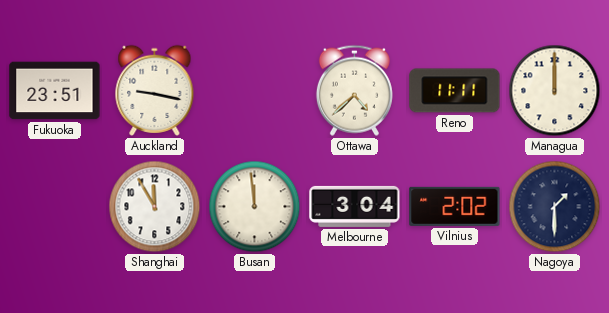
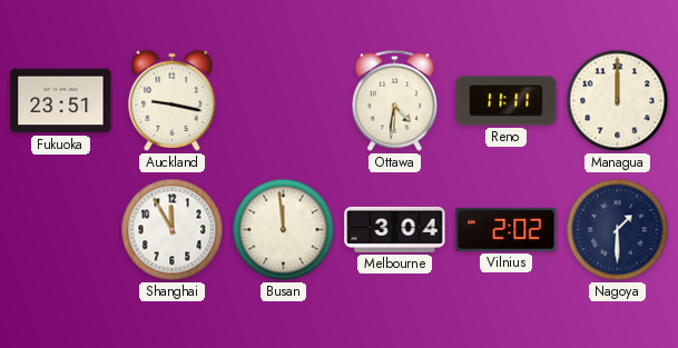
Ottawa: 4:38 -> 4:31
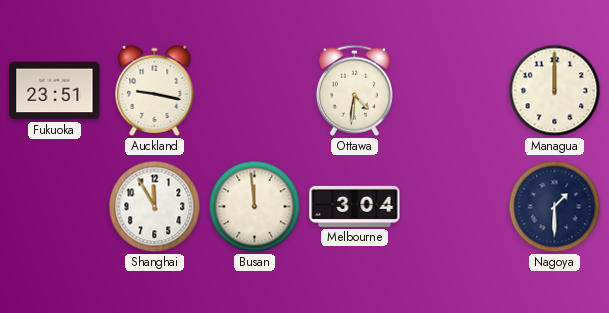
Reno: 11:11 -> none
Vilnius: 2:02 -> none
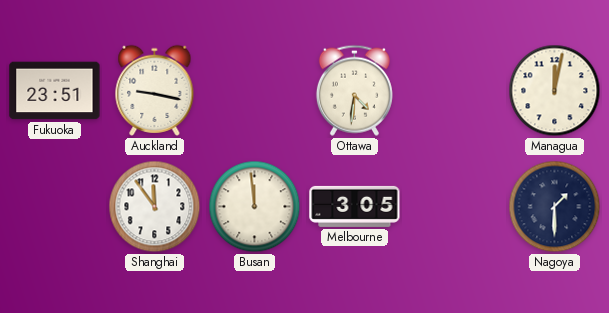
Managua: 12:00 -> 12:02
Shanghai: 11:55 -> 11:54
Melbourne: 3:04 -> 3:05
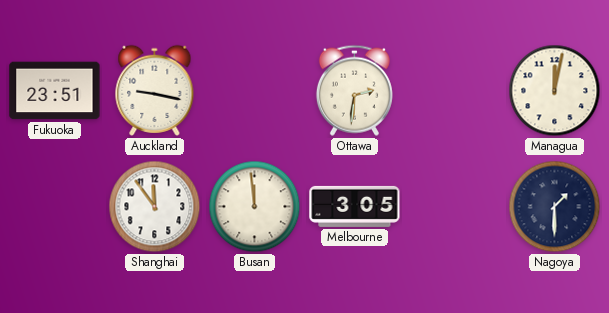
Ottawa: 4:31 -> 2:31
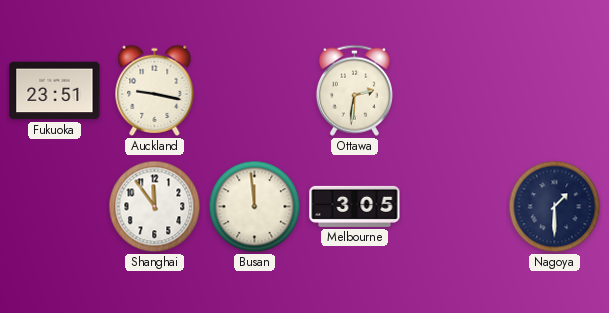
Managua: 12:02 -> none
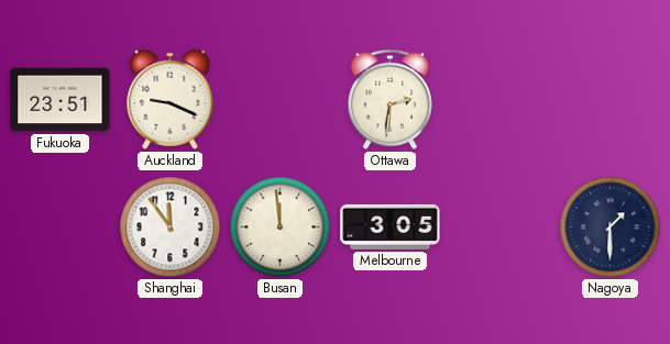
Auckland: 9:17 -> 9:19
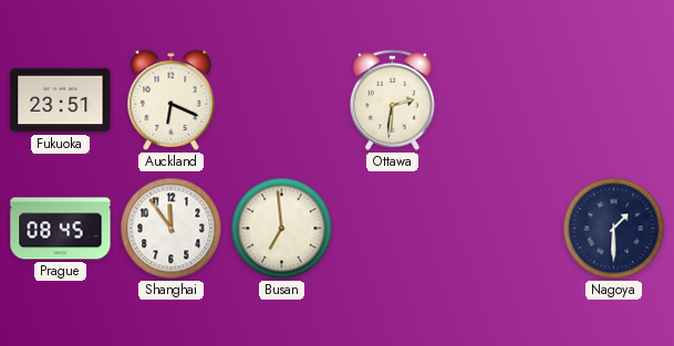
Auckland: 9:19 -> 6:19
Prague: none -> 08:45
Busan: 11:59 -> 6:59
Melbourne: 3:05 -> none
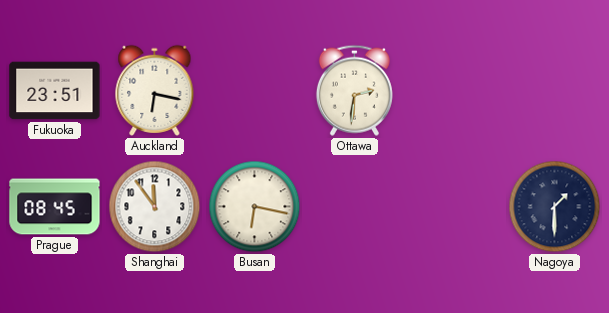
Auckland: 6:19 -> 6:17
Busan: 6:59 -> 6:17
